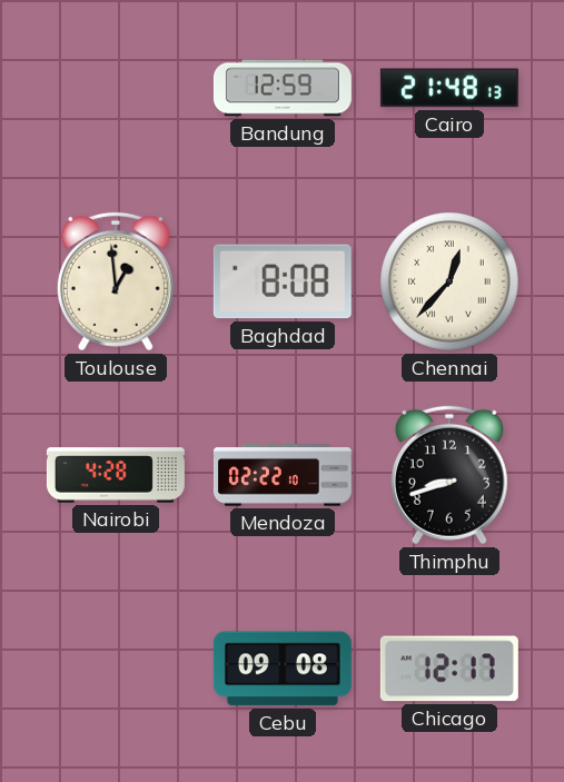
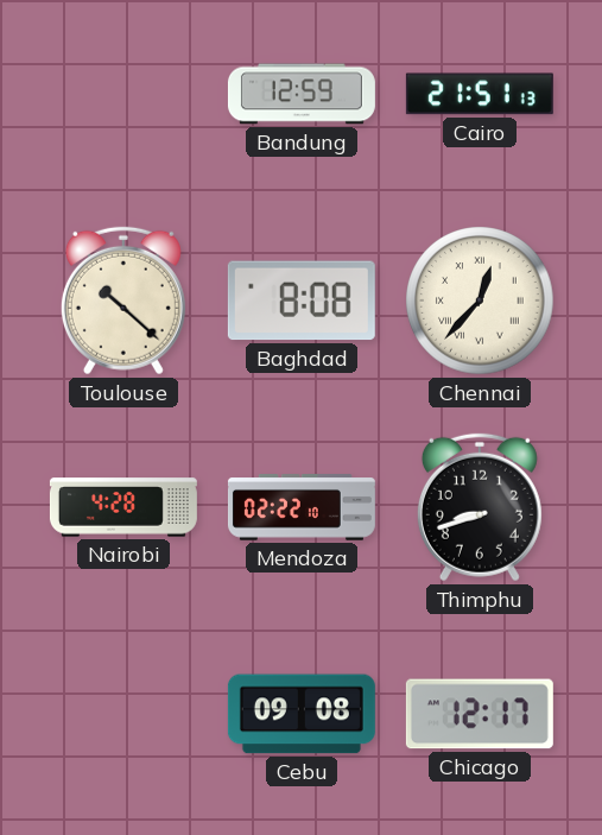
Cairo: 21:48 -> 21:51
Toulouse: 12:59 -> 10:22
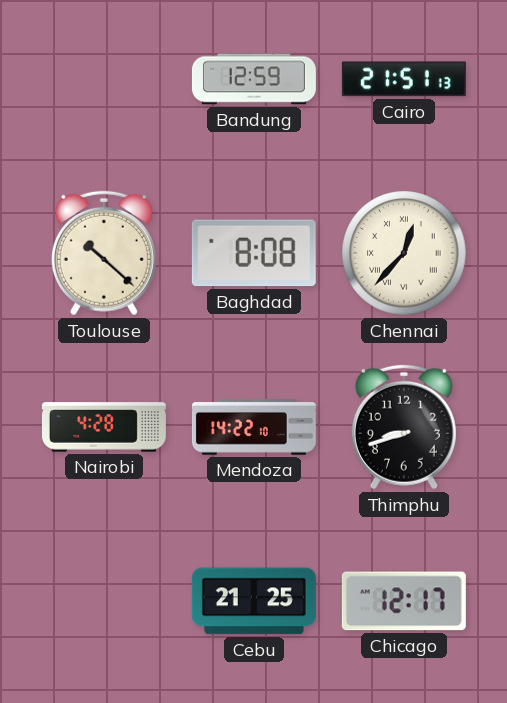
Mendoza: 02:22 -> 14:22
Cebu: 09:08 -> 21:25
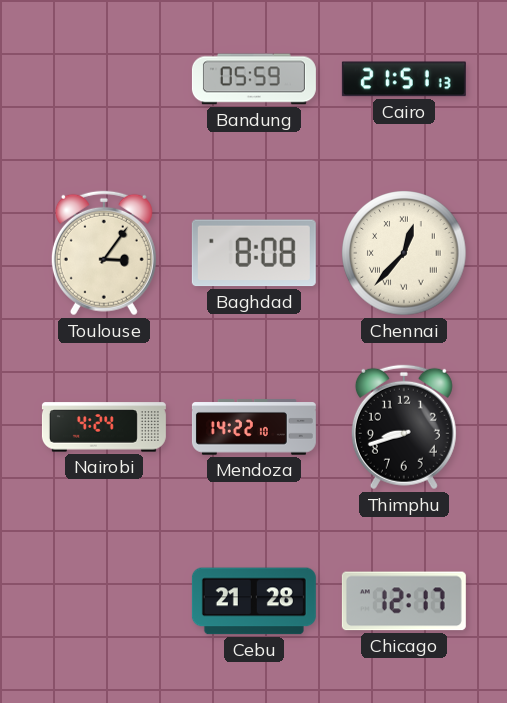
Bandung: 12:59 -> 05:59
Toulouse: 10:22 -> 3:06
Nairobi: 4:28 -> 4:24
Cebu: 21:25 -> 21:28
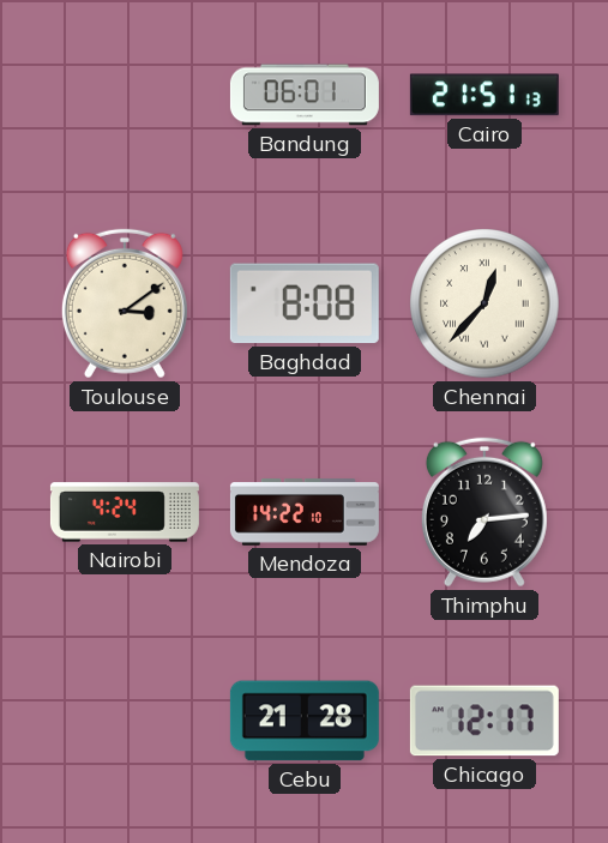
Bandung: 05:59 -> 06:01
Toulouse: 3:06 -> 3:09
Thimphu: 8:42 -> 7:14
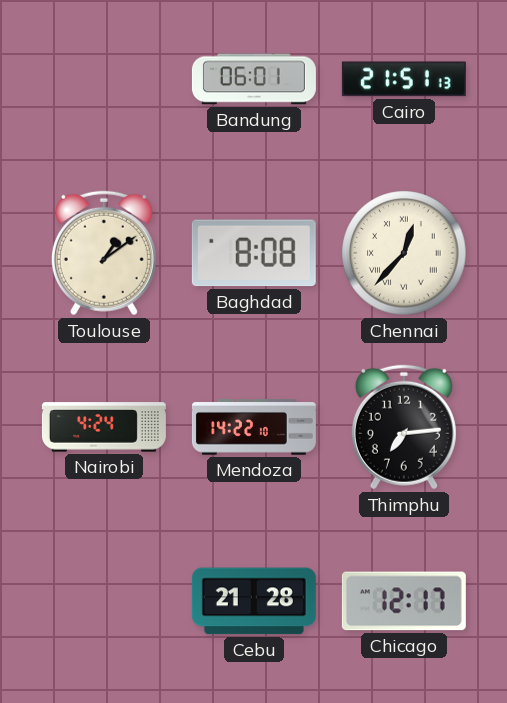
Toulouse: 3:09 -> 1:09
